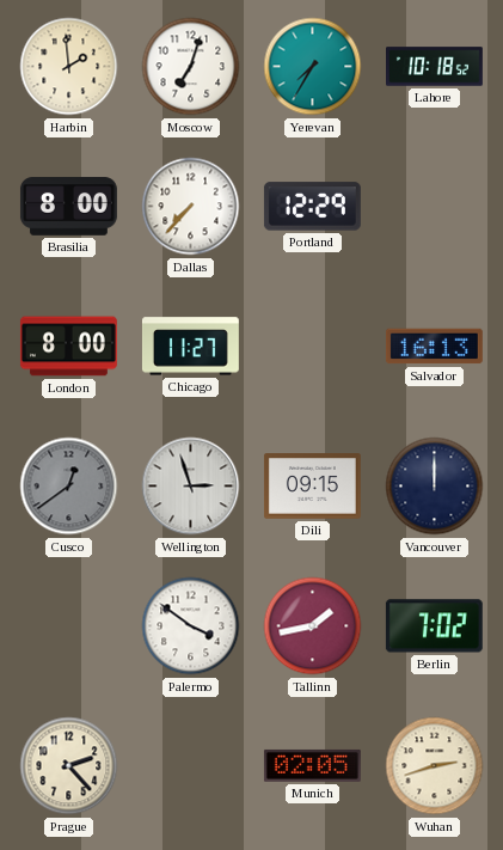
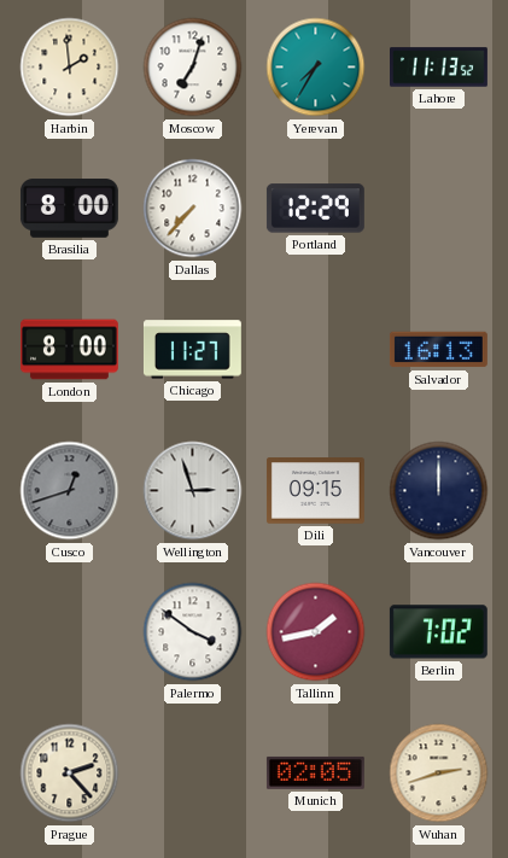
Lahore: 10:18 -> 11:13
Cusco: 12:39 -> 12:42
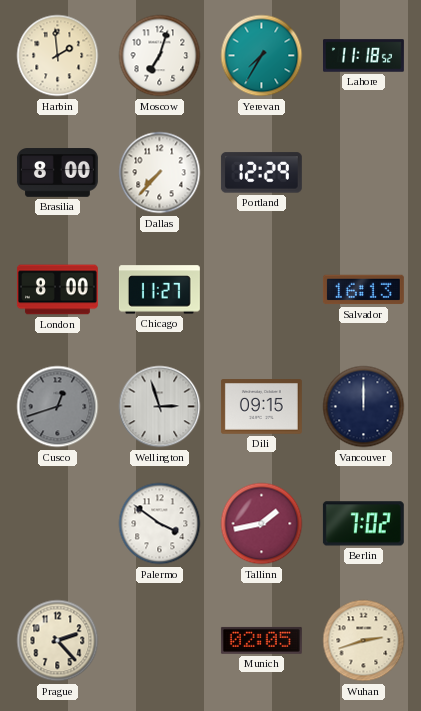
Lahore: 11:13 -> 11:18
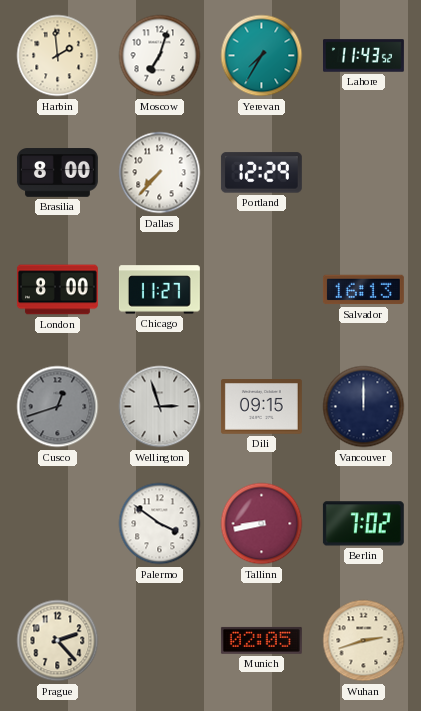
Lahore: 11:18 -> 11:43
Tallinn: 1:43 -> 8:43
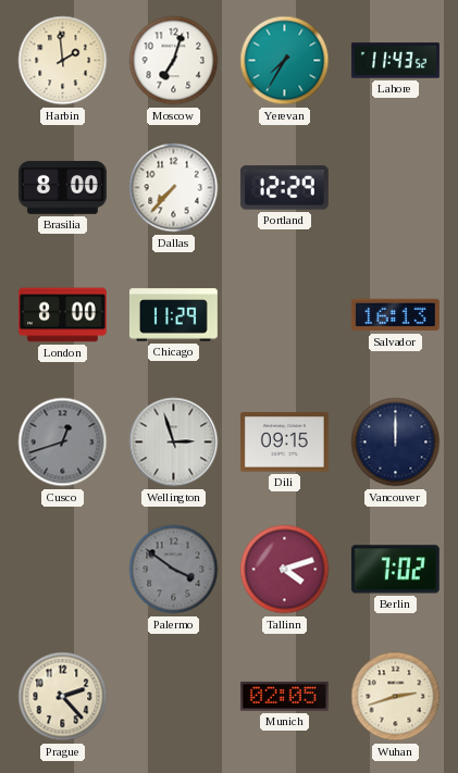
Chicago: 11:27 -> 11:29
Palermo dial: white -> grey
Tallinn: 8:43 -> 4:12
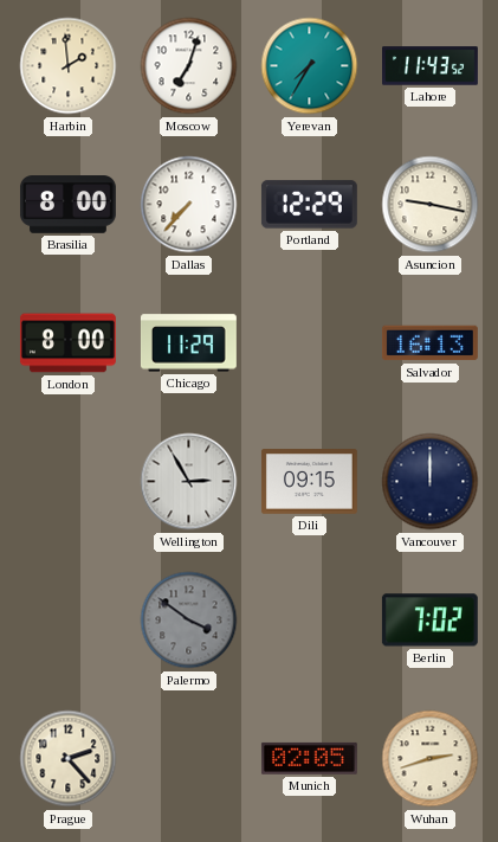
Asuncion: none -> 9:17
Cusco: 12:42 -> none
Wellington: 2:57 -> 2:55
Tallinn: 4:12 -> none
